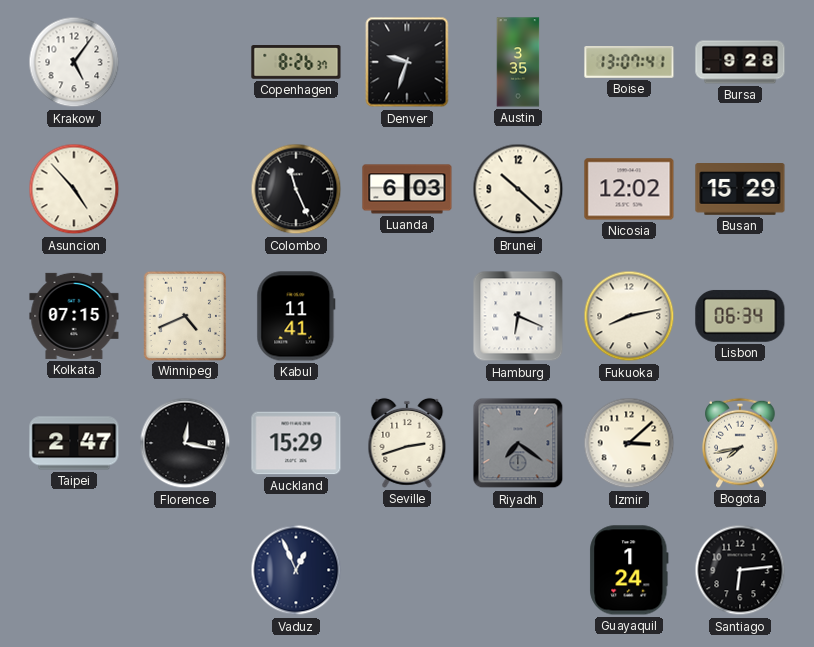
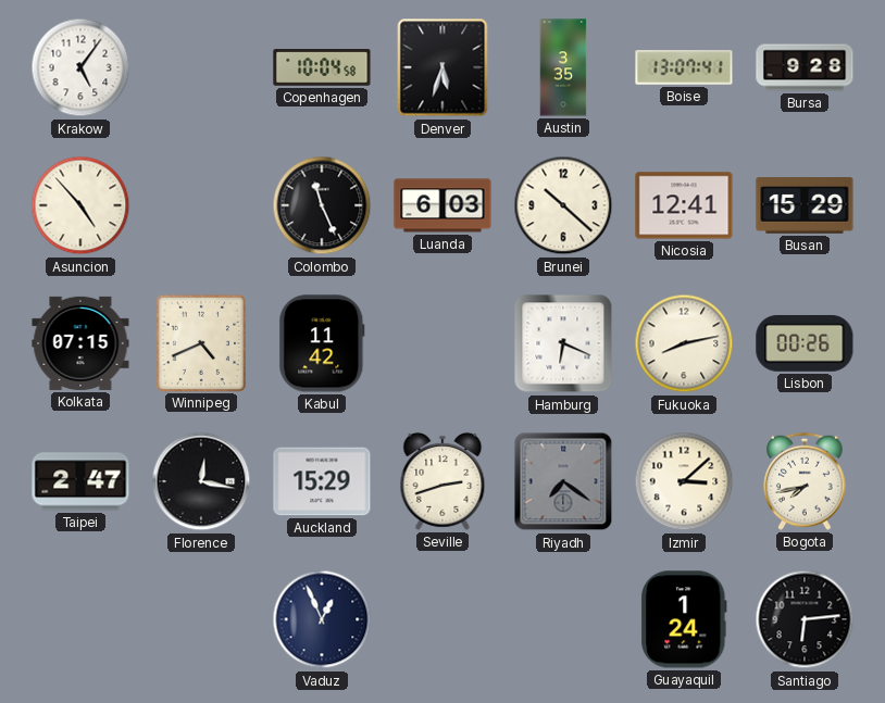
Copenhagen: 8:26 -> 10:04
Denver: 9:33 -> 5:33
Nicosia: 12:02 -> 12:41
Kabul: 11:41 -> 11:42
Lisbon: 06:34 -> 00:26
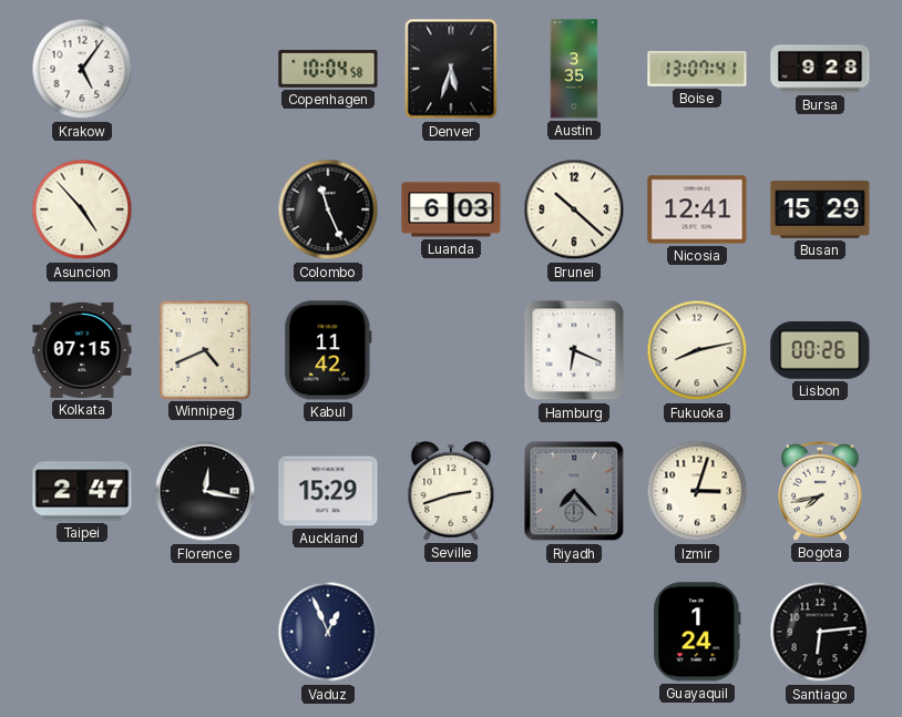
Riyadh: 7:21 -> 7:23
Izmir: 3:08 -> 3:03
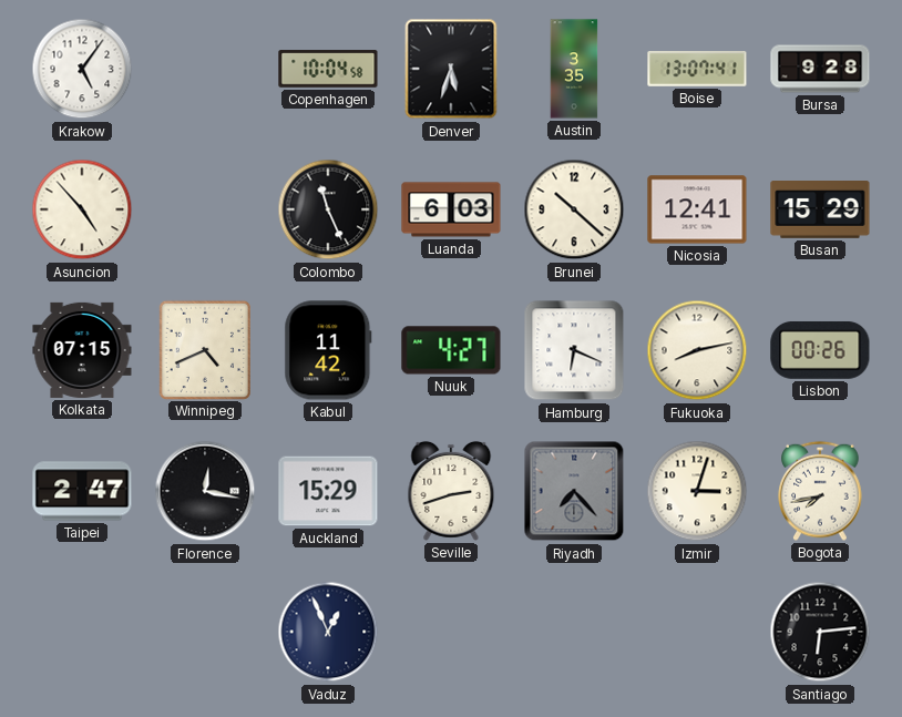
Nuuk: none -> 4:27
Guayaquil: 1:24 -> none
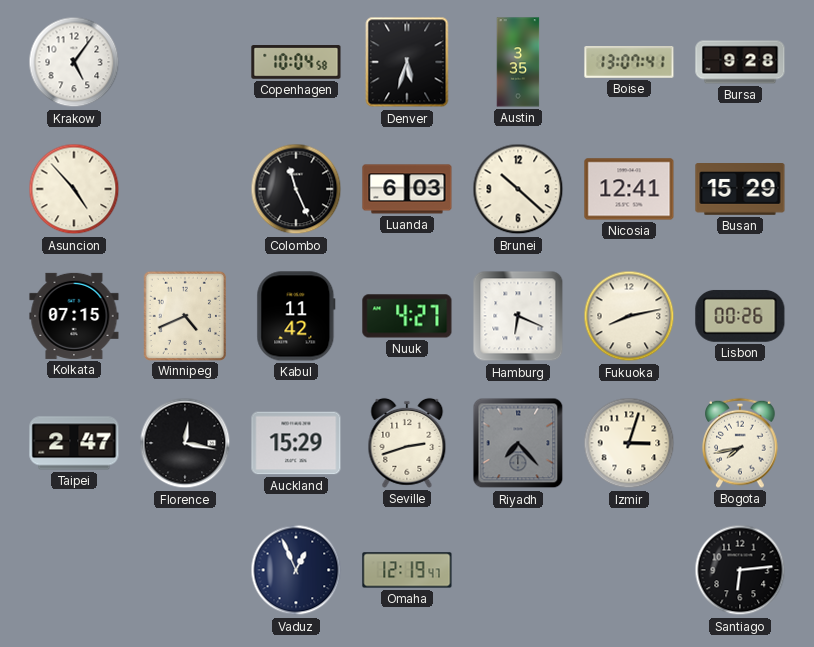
Omaha: none -> 12:19
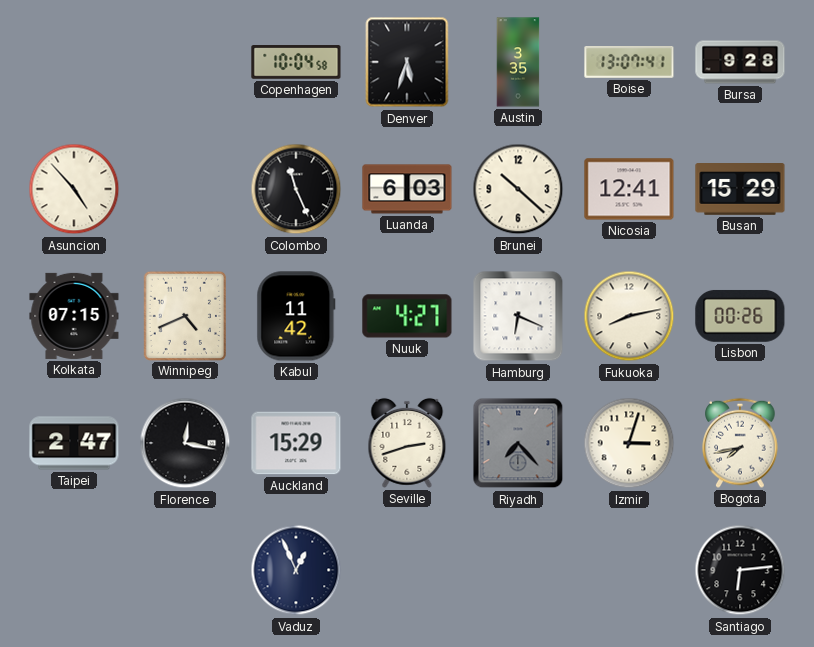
Krakow: 5:06 -> none
Omaha: 12:19 -> none
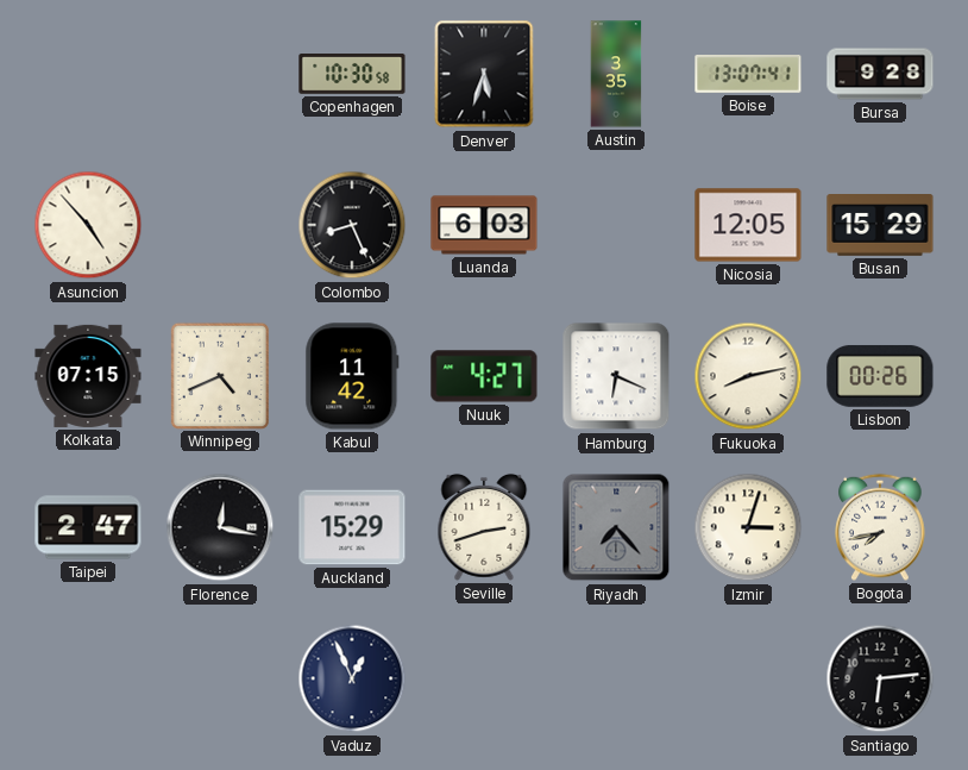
Copenhagen: 10:04 -> 10:30
Colombo: 11:26 -> 8:26
Brunei: 10:22 -> none
Nicosia: 12:41 -> 12:05
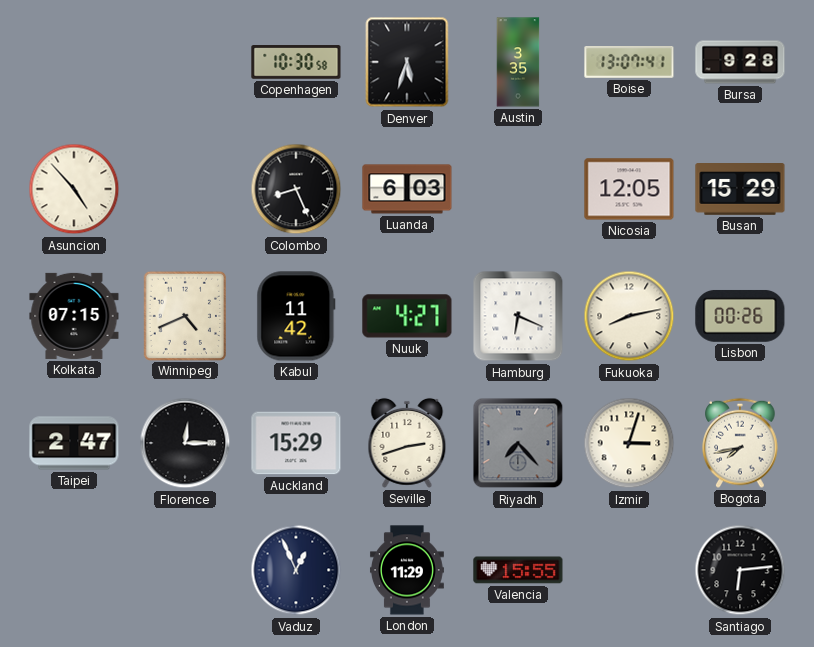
Florence: 12:17 -> 12:15
London: none -> 11:29
Valencia: none -> 15:55
